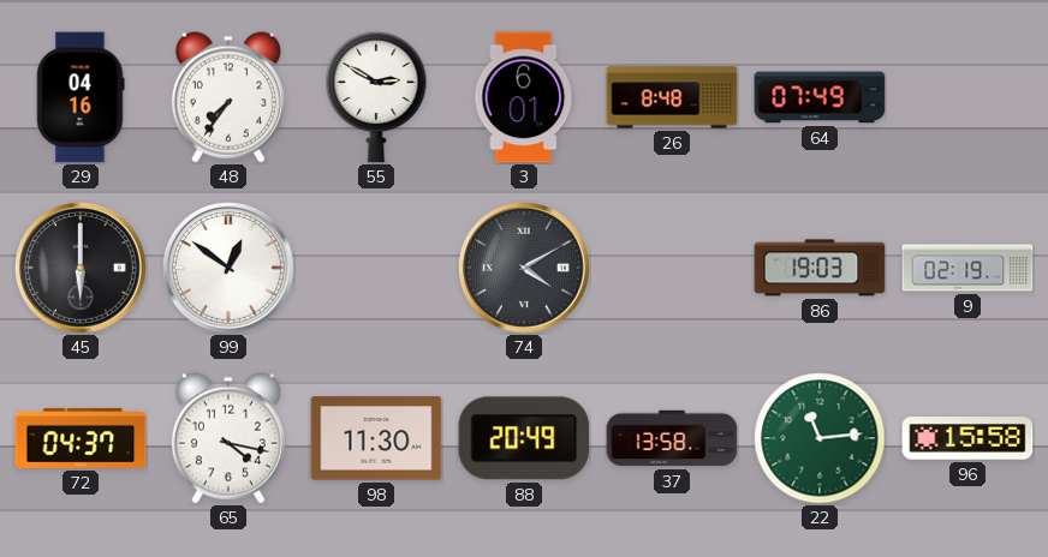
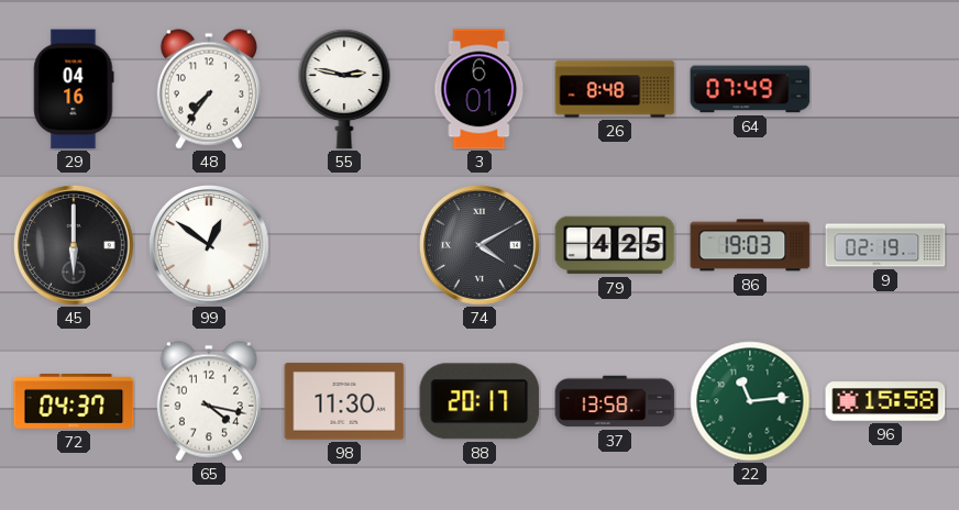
55: 2:50 -> 2:47
79: none -> 4:25
88: 20:49 -> 20:17
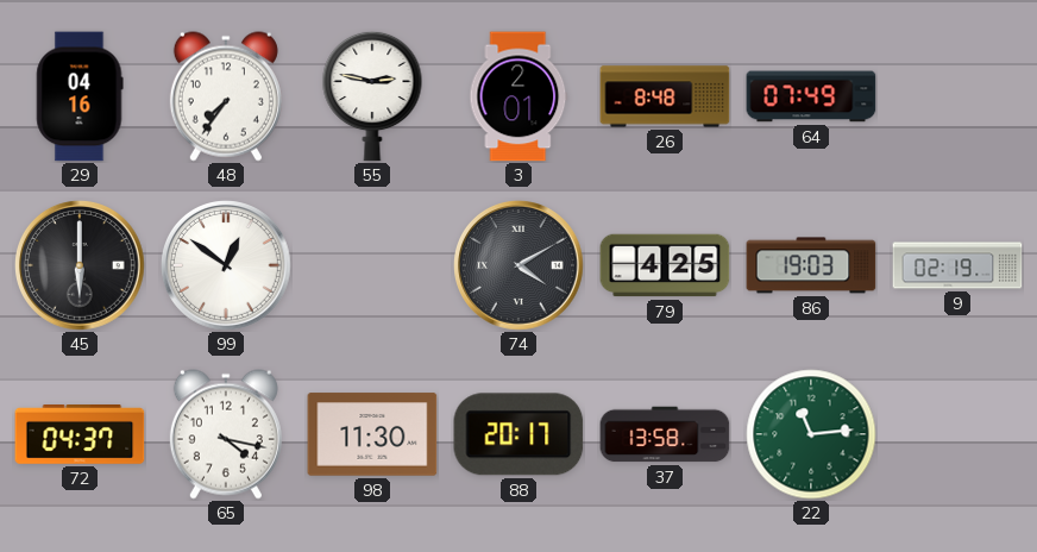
3: 6:01 -> 2:01
96: 15:58 -> none
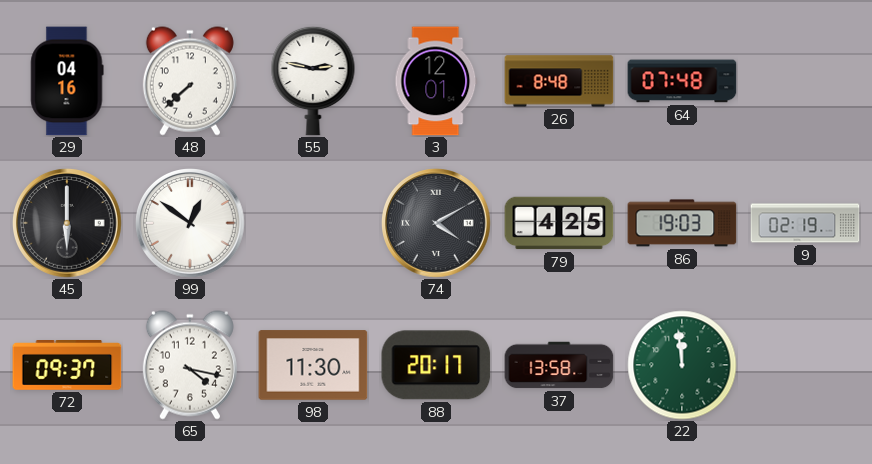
48: 7:36 -> 7:38
3: 2:01 -> 12:01
64: 07:49 -> 07:48
72: 04:37 -> 09:37
22: 11:14 -> 11:59
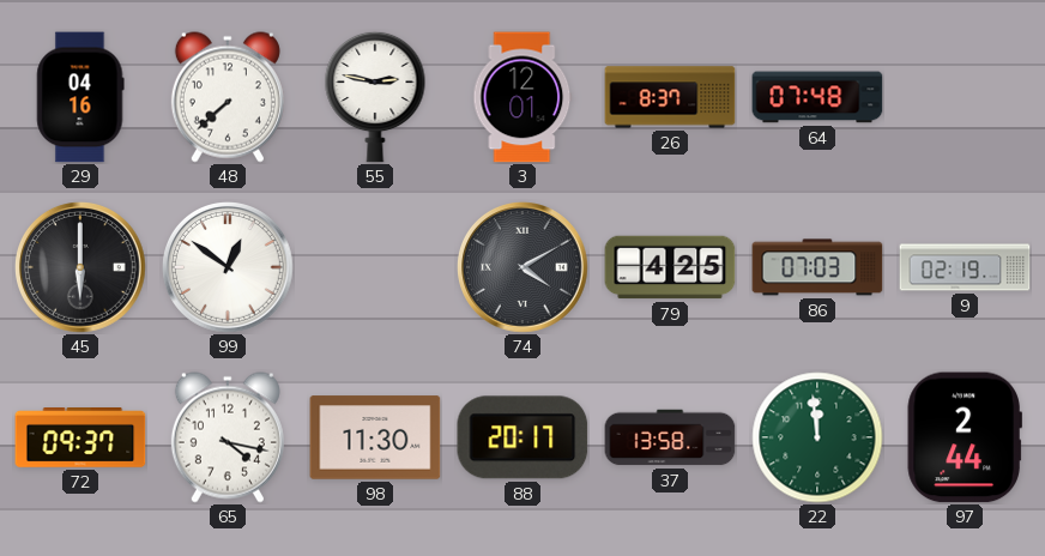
26: 8:48 -> 8:37
86: 19:03 -> 07:03
97: none -> 2:44
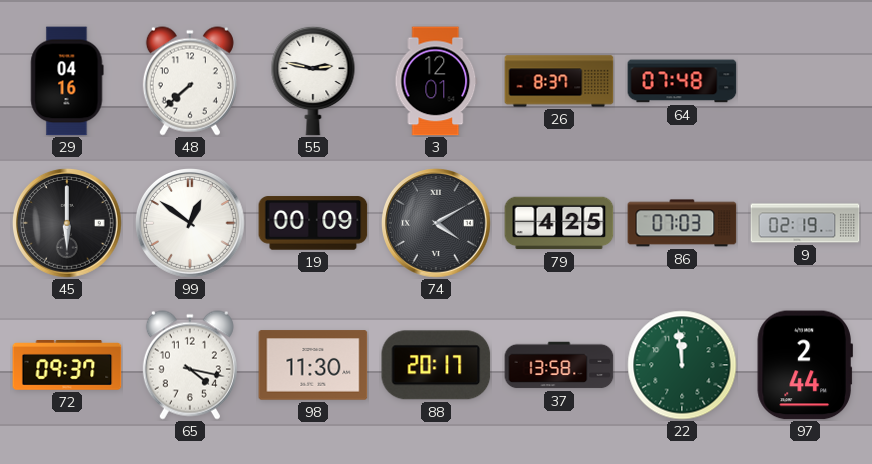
19: none -> 00:09
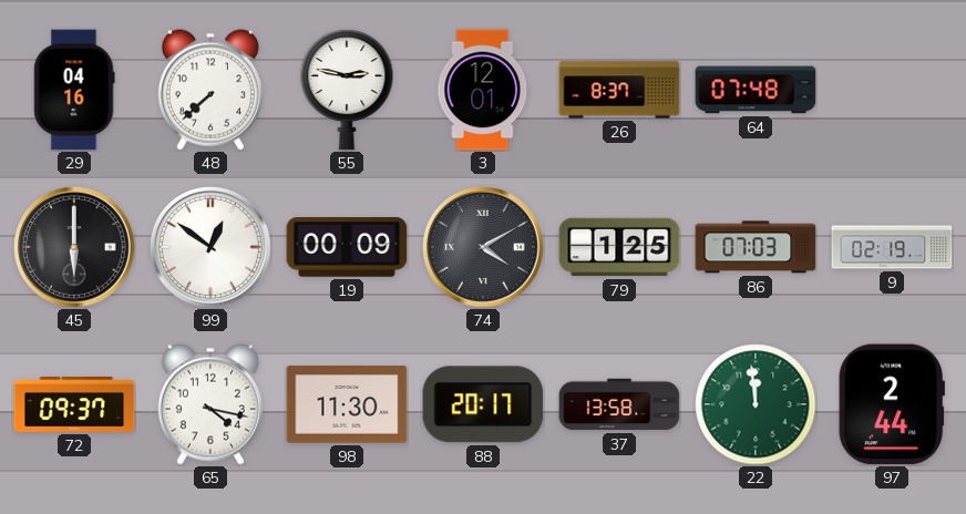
79: 4:25 -> 1:25
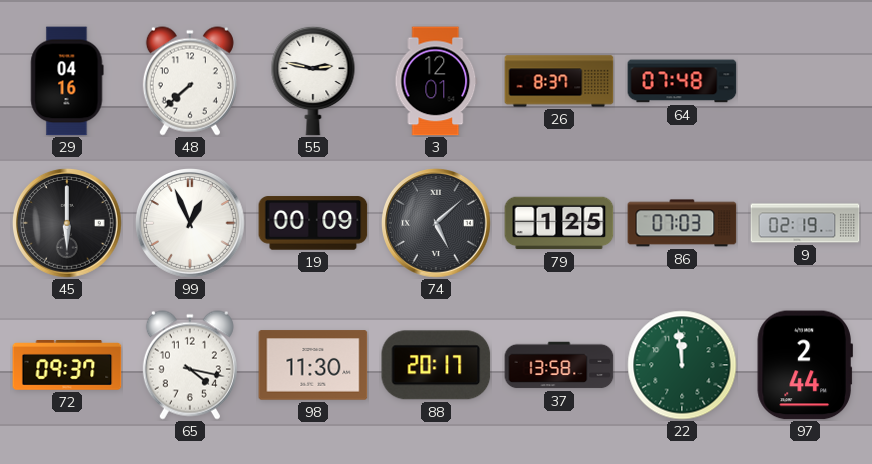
99: 12:51 -> 12:56
74: 4:10 -> 5:08
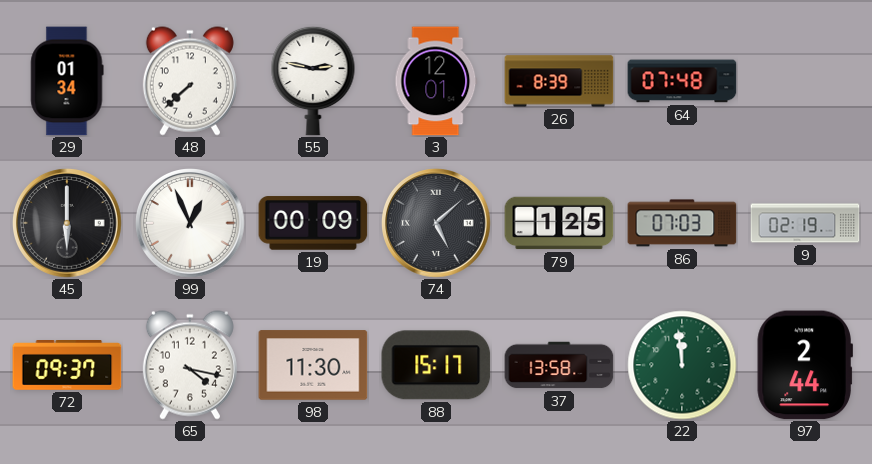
29: 04:16 -> 01:34
26: 8:37 -> 8:39
88: 20:17 -> 15:17
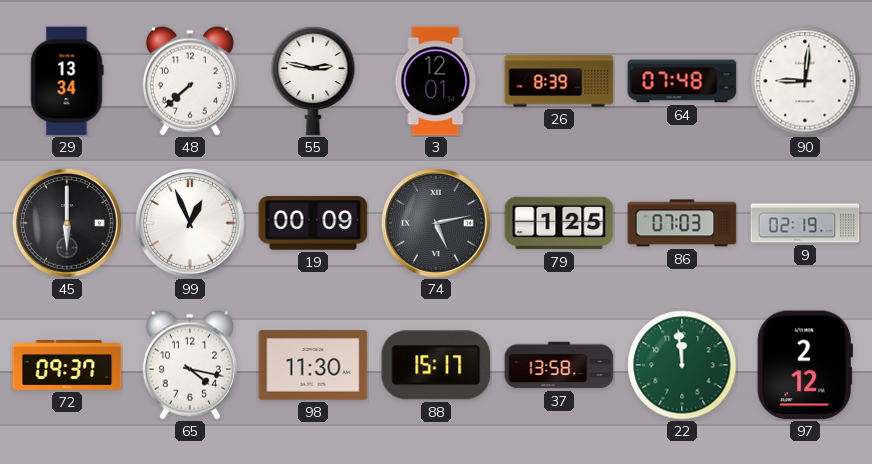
29: 01:34 -> 13:34
90: none -> 9:01
74: 5:08 -> 5:13
97: 2:44 -> 2:12
